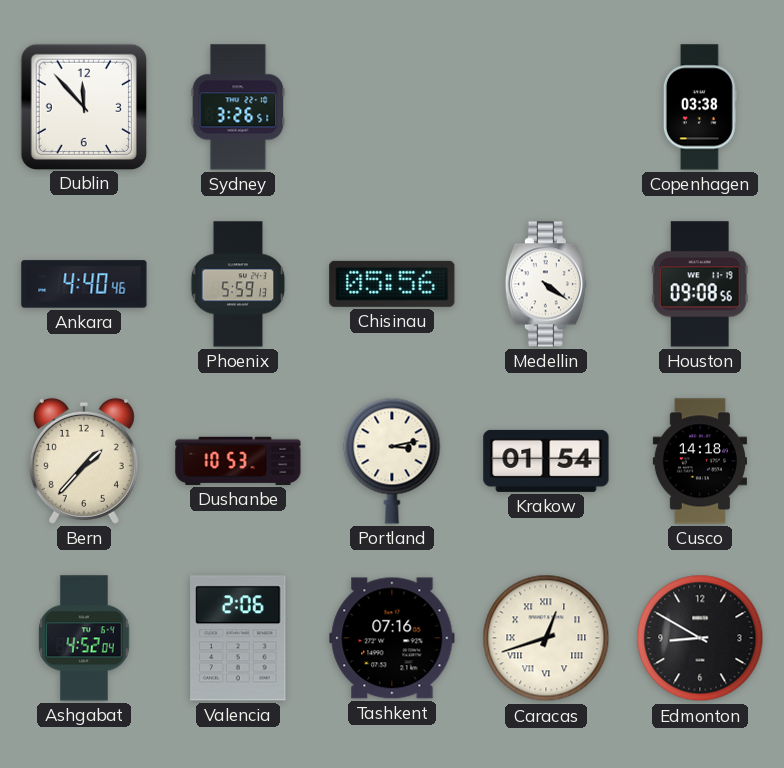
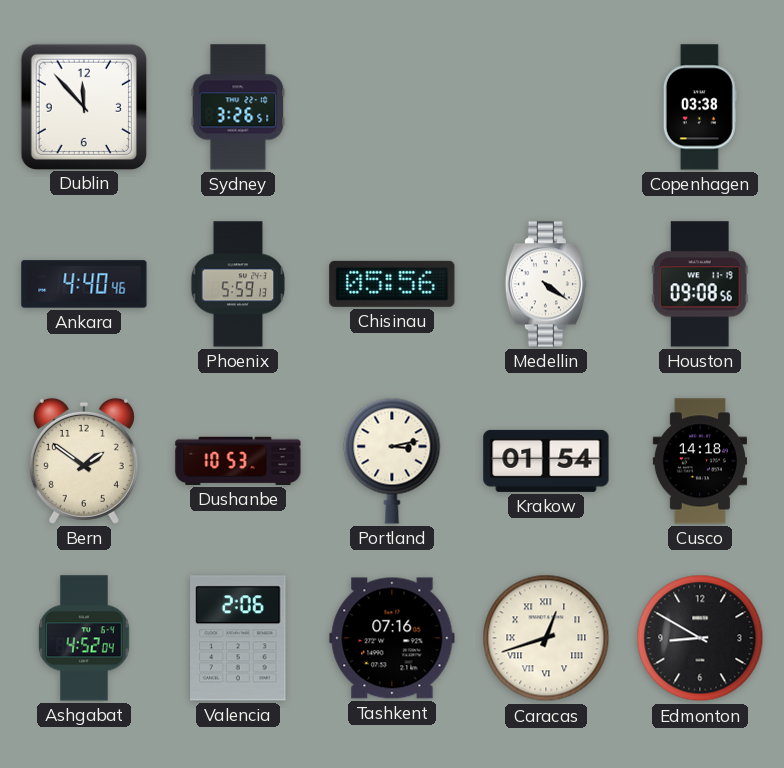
Bern: 1:37 -> 1:51
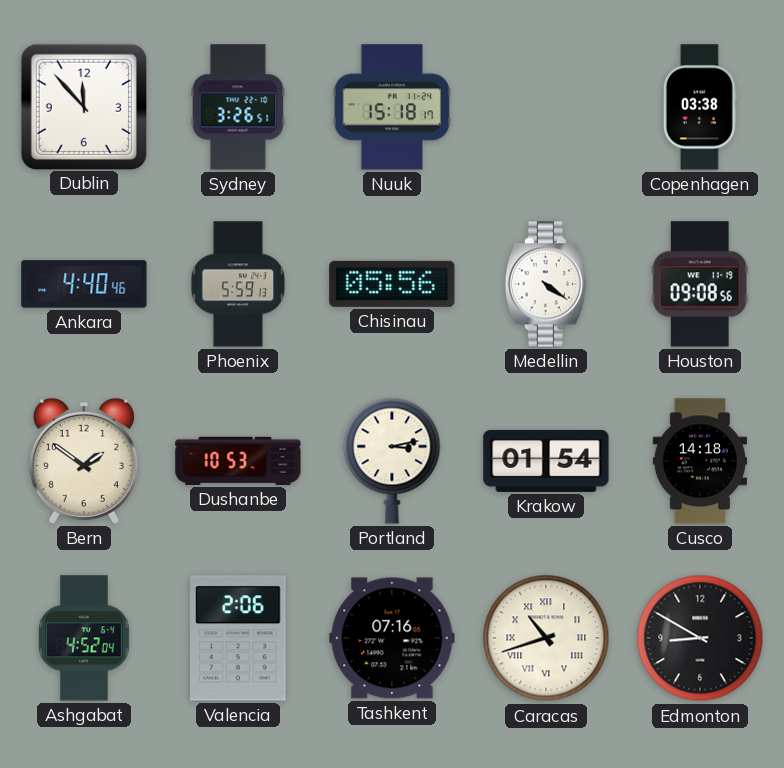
Nuuk: none -> 15:18
Caracas: 12:42 -> 10:42
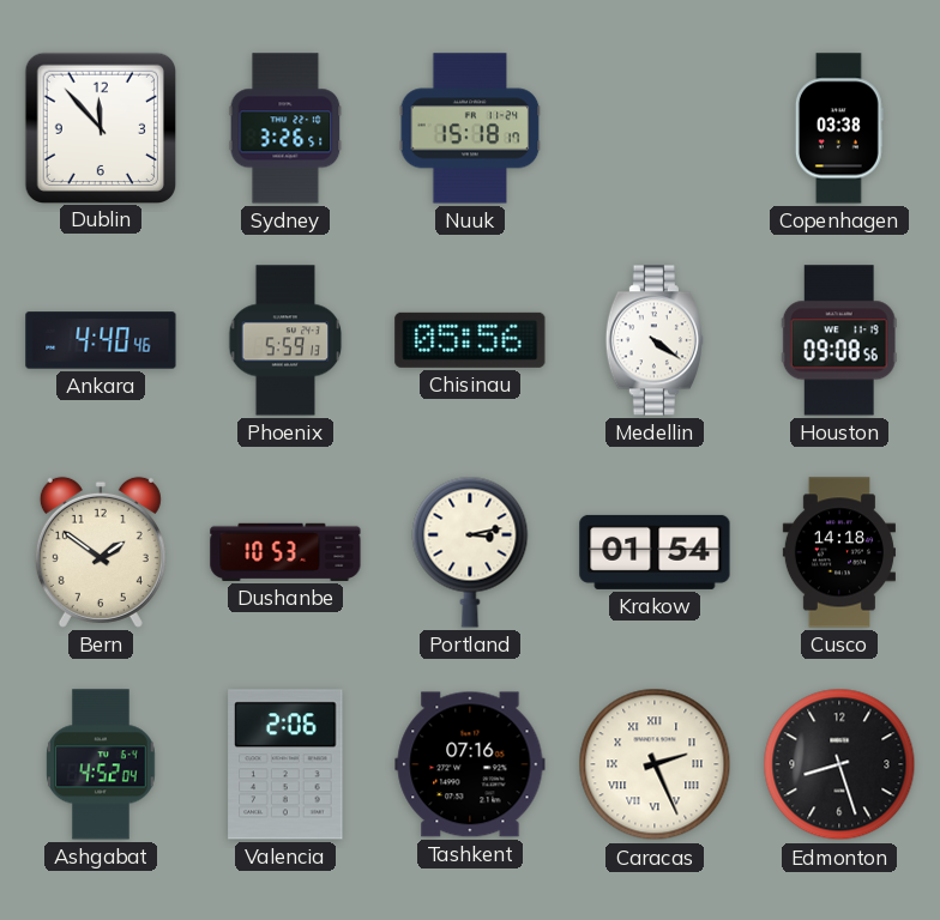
Caracas: 10:42 -> 2:26
Edmonton: 8:50 -> 8:27
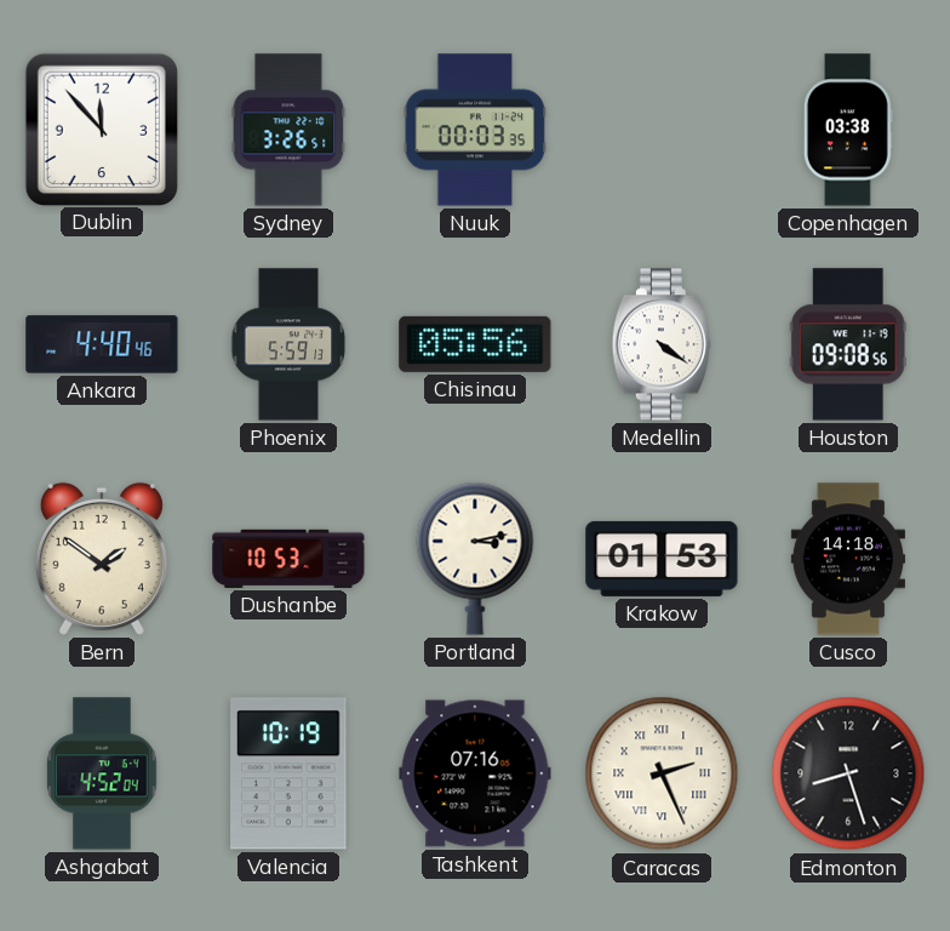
Nuuk: 15:18 -> 00:03
Krakow: 01:54 -> 01:53
Valencia: 2:06 -> 10:19
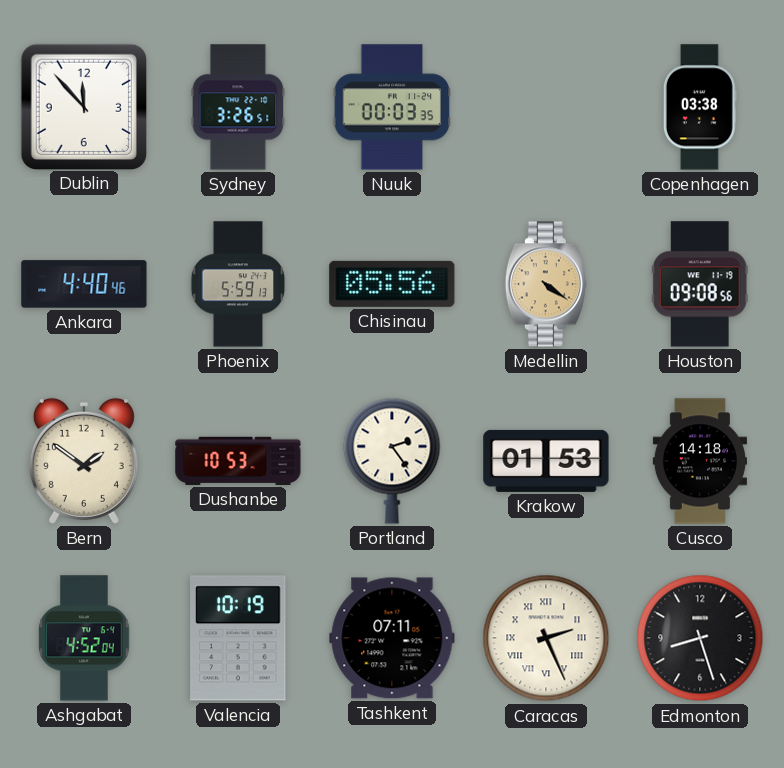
Medellin dial: white -> champagne
Portland: 3:13 -> 2:24
Tashkent: 07:16 -> 07:11
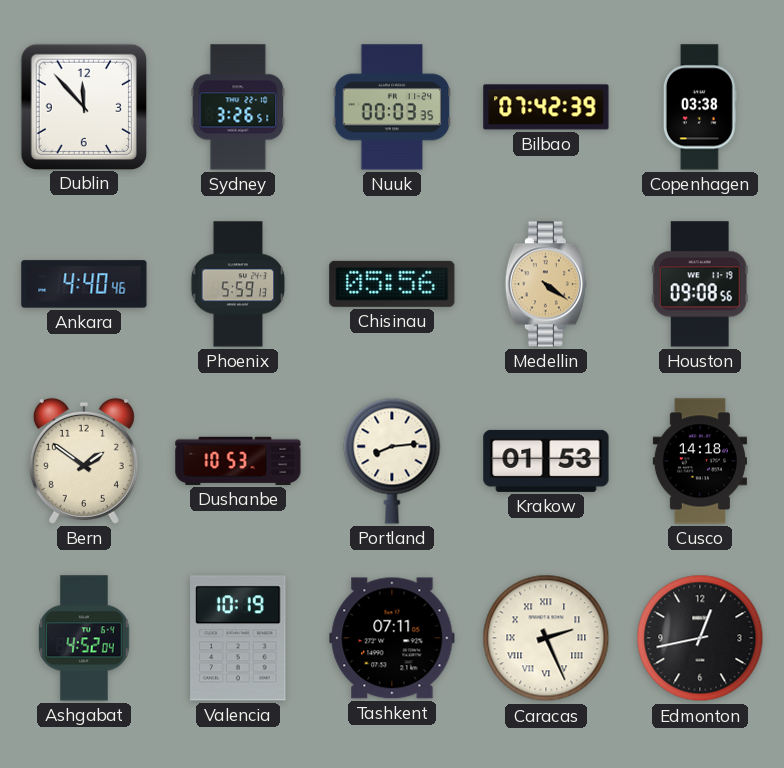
Bilbao: none -> 07:42
Portland: 2:24 -> 8:14
Edmonton: 8:27 -> 12:43
